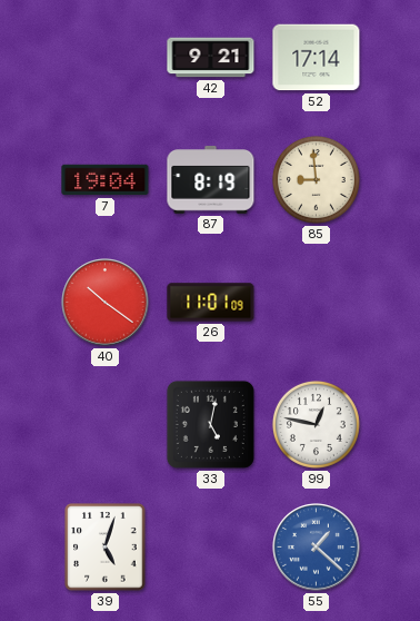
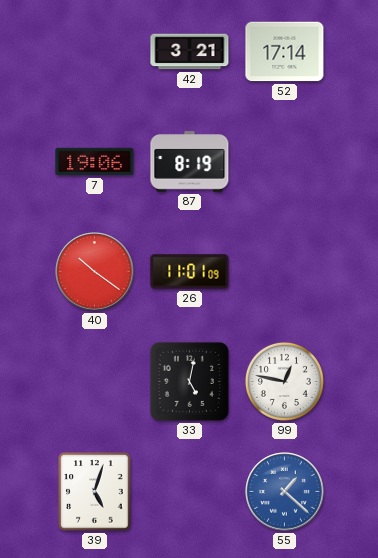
42: 9:21 -> 3:21
7: 19:04 -> 19:06
85: 8:59 -> none
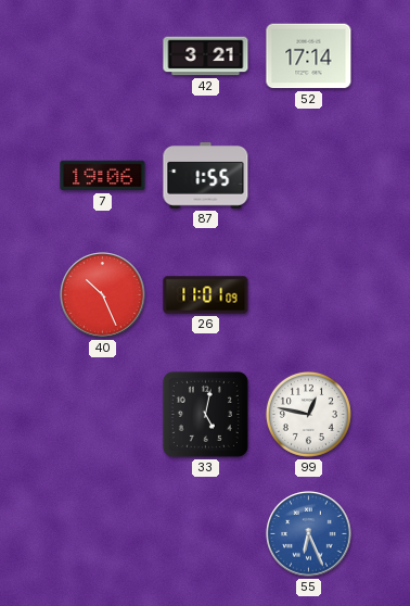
87: 8:19 -> 1:55
40: 10:21 -> 10:26
39: 5:03 -> none
55: 1:22 -> 6:26
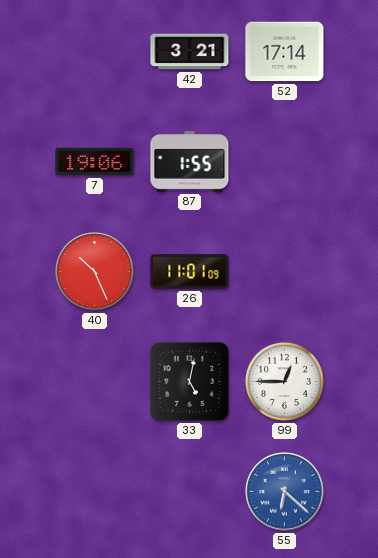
99: 12:47 -> 12:45
55: 6:26 -> 6:22
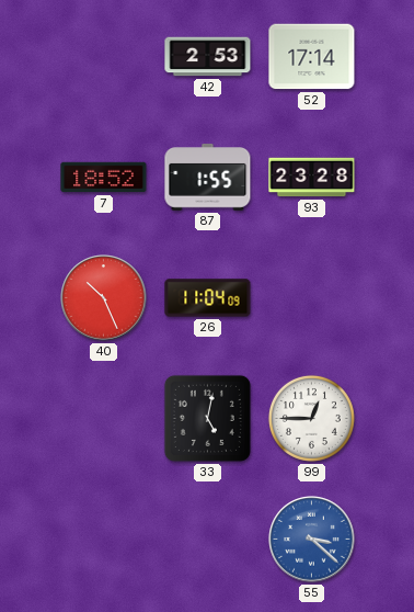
42: 3:21 -> 2:53
7: 19:06 -> 18:52
93: none -> 23:28
26: 11:01 -> 11:04
55: 6:22 -> 3:22
